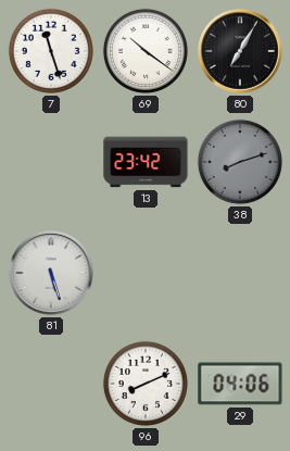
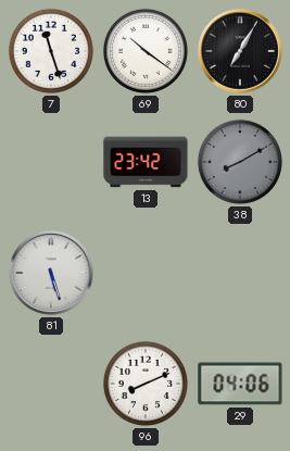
38: 8:12 -> 8:10
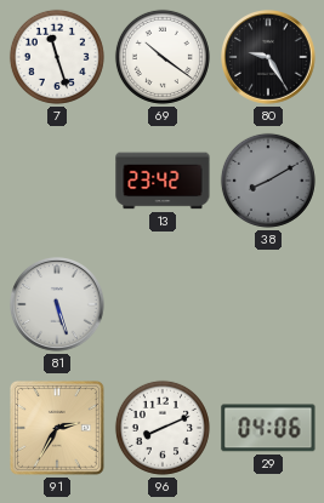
80: 7:05 -> 9:25
91: none -> 2:35
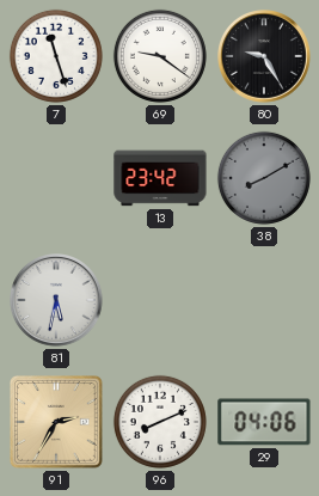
69: 10:21 -> 9:21
81: 5:27 -> 5:32
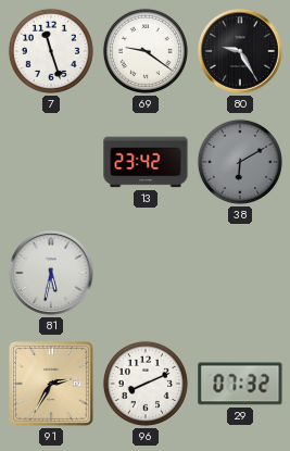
38: 8:10 -> 6:10
29: 04:06 -> 07:32
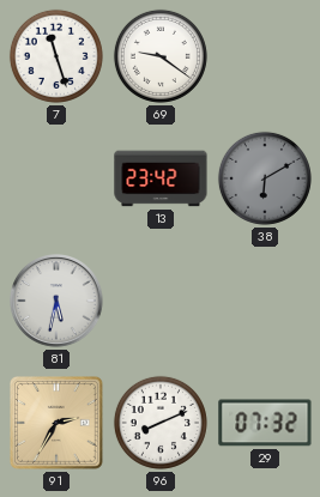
80: 9:25 -> none
